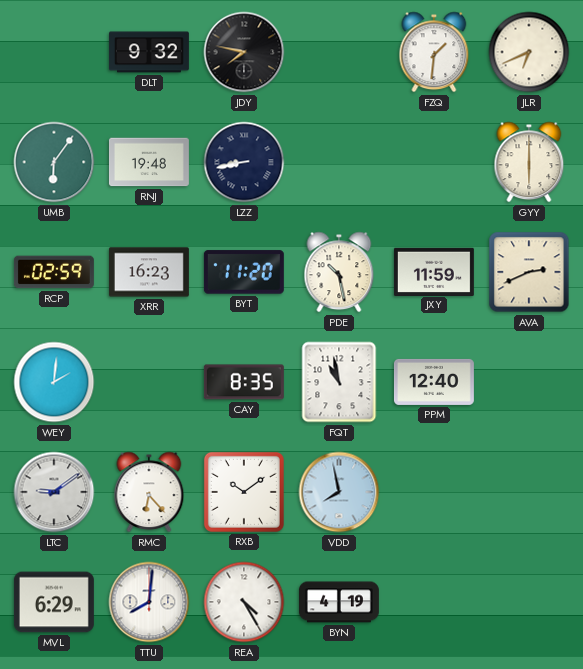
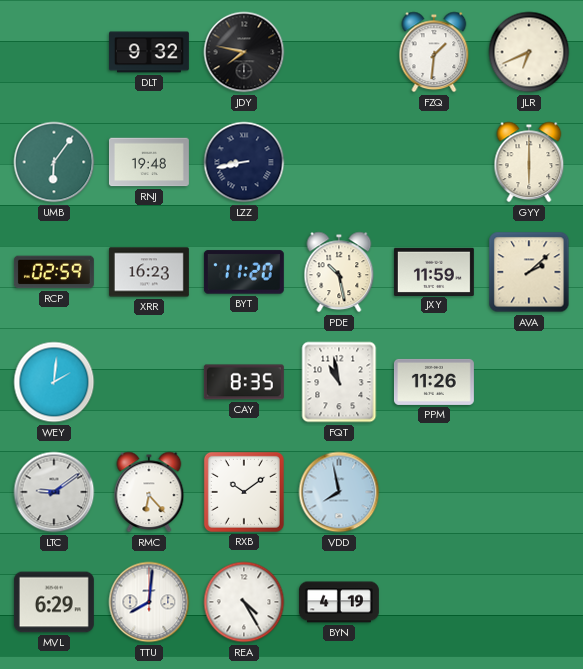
AVA: 2:41 -> 2:08
PPM: 12:40 -> 11:26
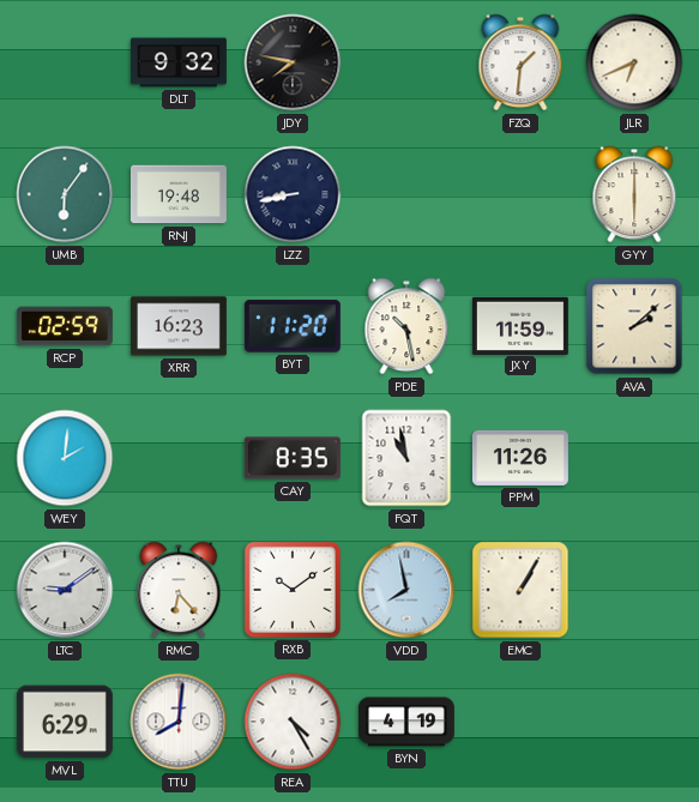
EMC: none -> 1:05
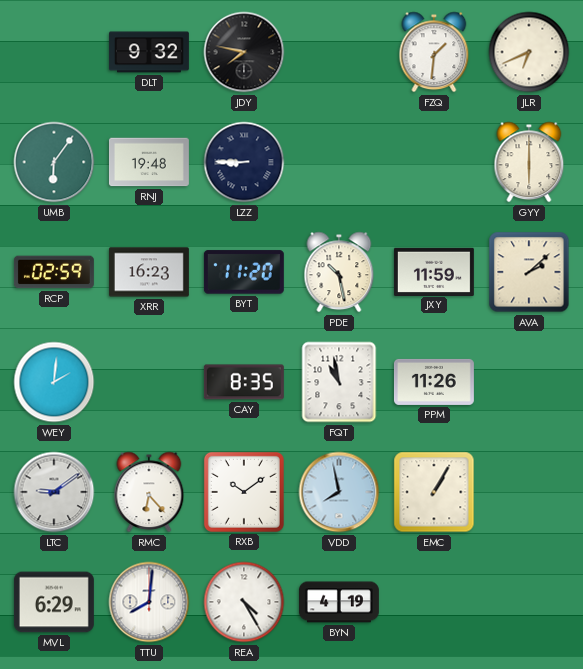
LZZ: 8:43 -> 8:45
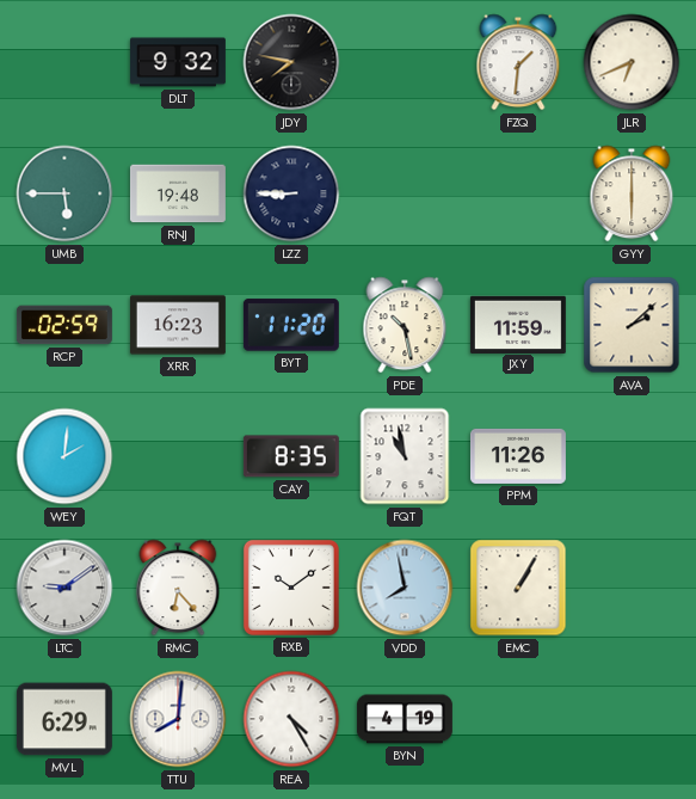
UMB: 6:06 -> 5:45
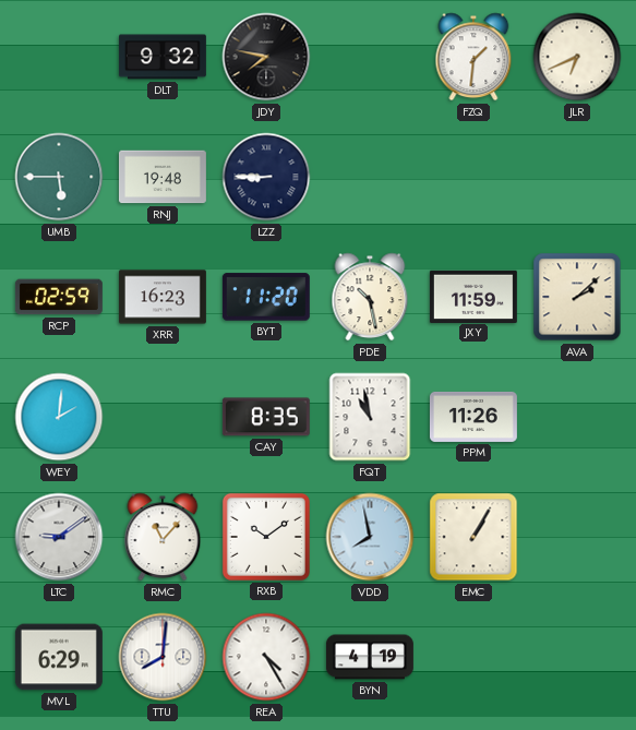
GYY: 6:00 -> none
RMC: 6:23 -> 11:07
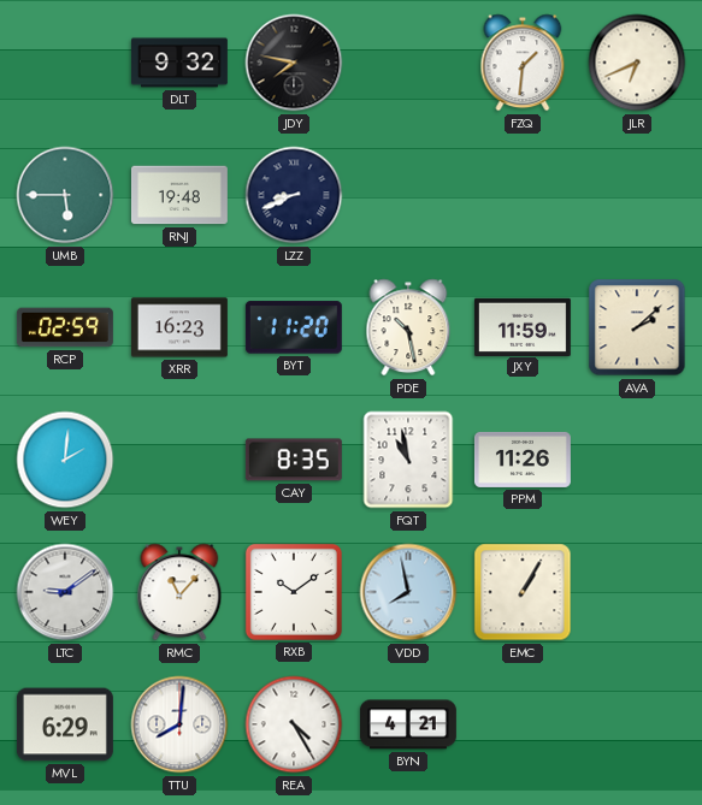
LZZ: 8:45 -> 8:41
BYN: 4:19 -> 4:21
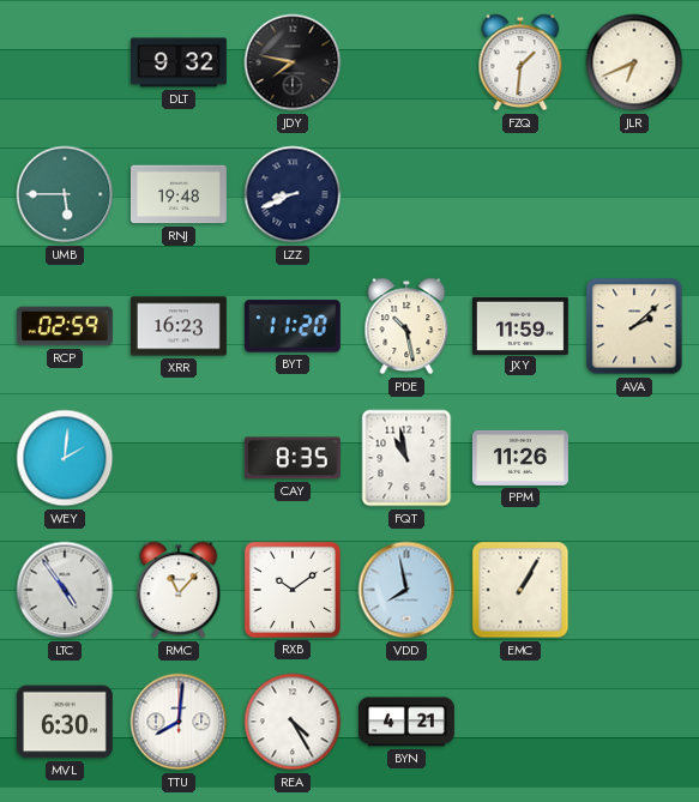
LTC: 9:09 -> 4:54
MVL: 6:29 -> 6:30
